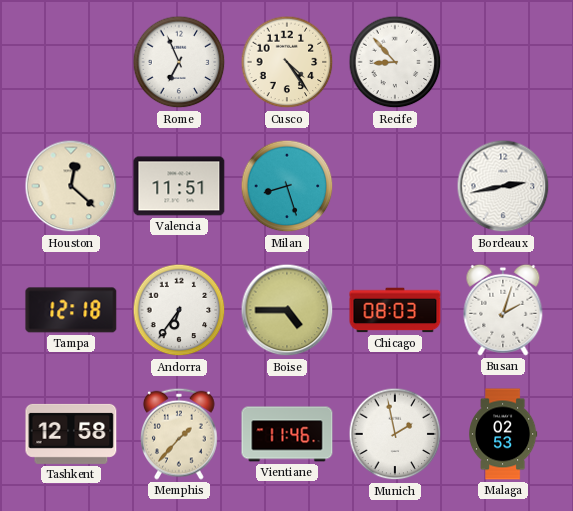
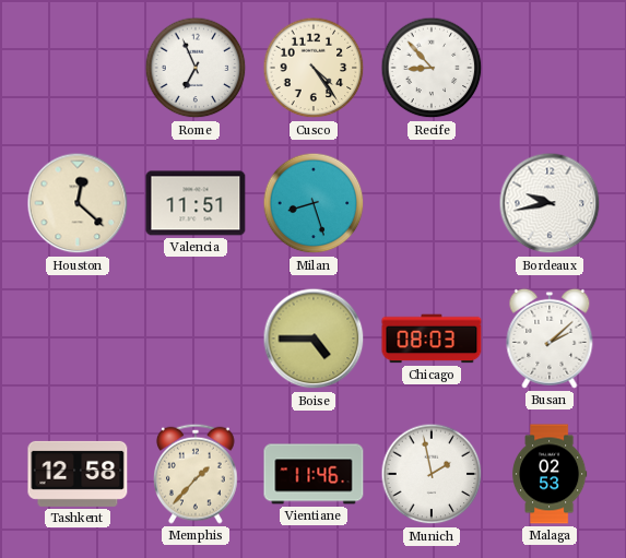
Bordeaux: 2:43 -> 9:43
Tampa: 12:18 -> none
Andorra: 6:36 -> none
Busan: 2:03 -> 2:08
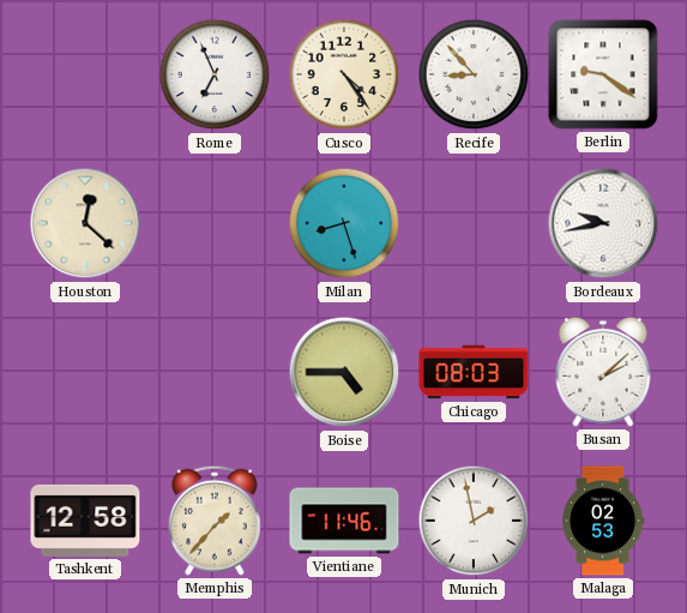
Berlin: none -> 9:21
Valencia: 11:51 -> none
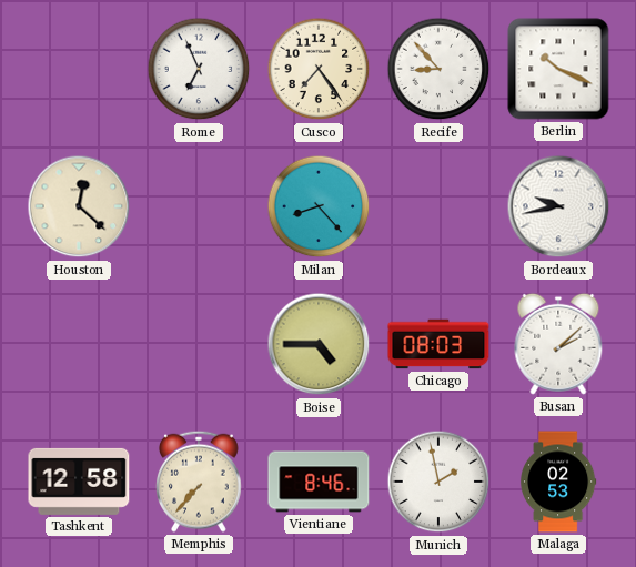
Cusco: 4:24 -> 7:24
Berlin: 9:21 -> 10:19
Milan: 8:27 -> 8:23
Memphis: 1:37 -> 7:37
Vientiane: 11:46 -> 8:46
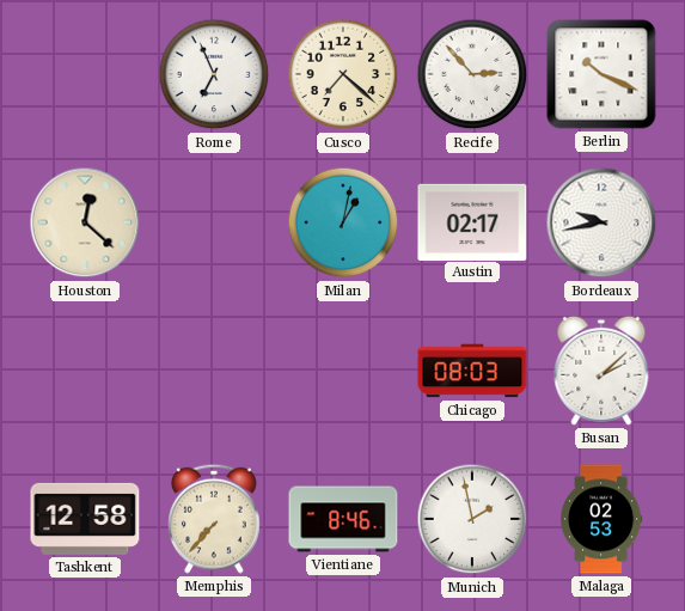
Cusco: 7:24 -> 7:22
Recife: 8:53 -> 2:53
Milan: 8:23 -> 1:02
Austin: none -> 02:17
Boise: 4:45 -> none
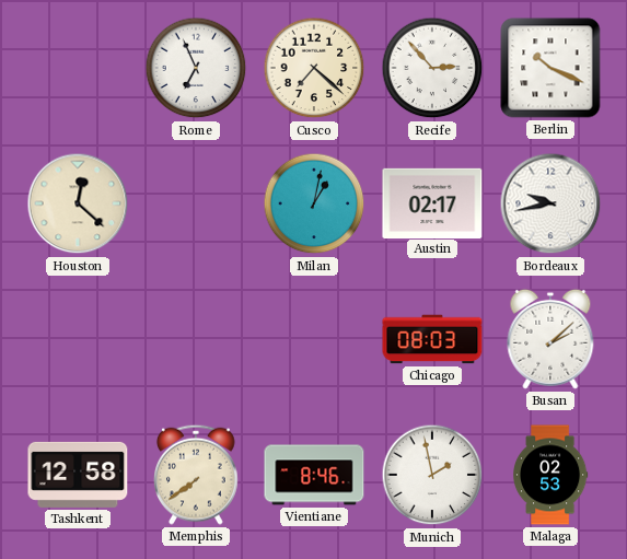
Memphis: 7:37 -> 7:39
